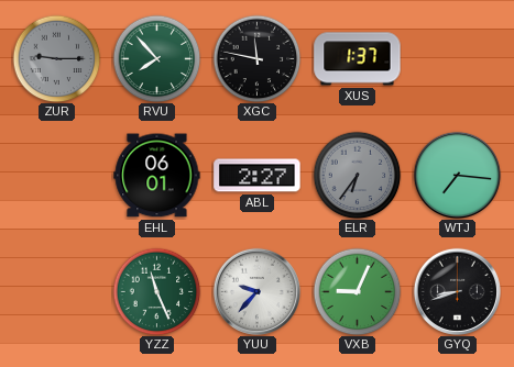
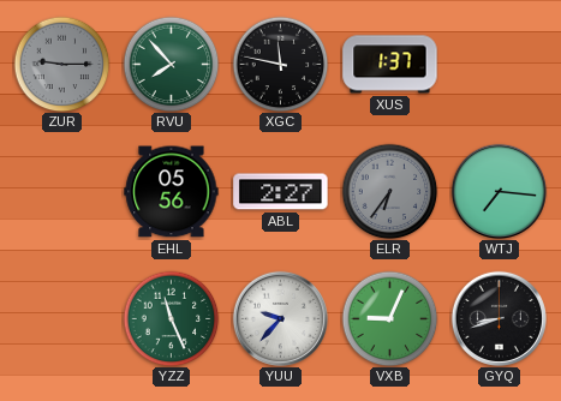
EHL: 06:01 -> 05:56
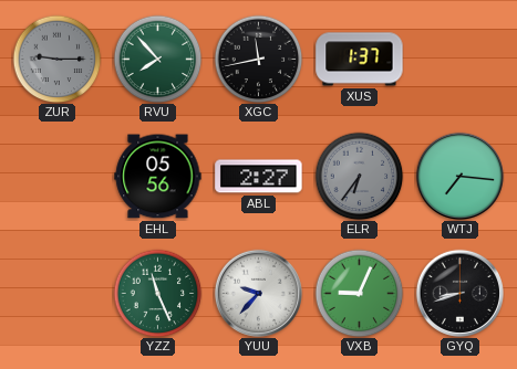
XGC: 11:47 -> 11:43
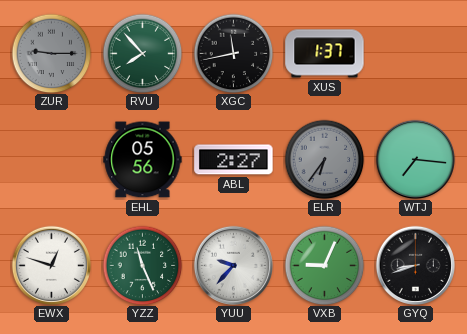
EWX: none -> 12:48
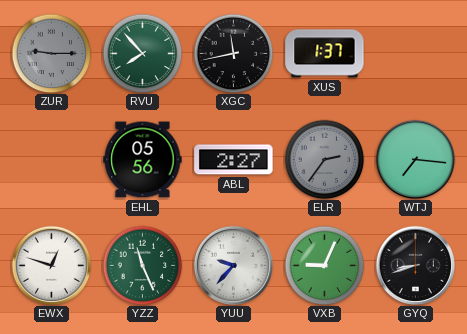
ELR: 6:36 -> 2:36
